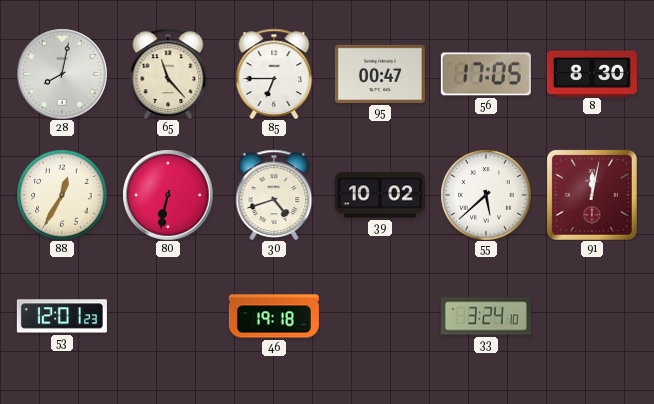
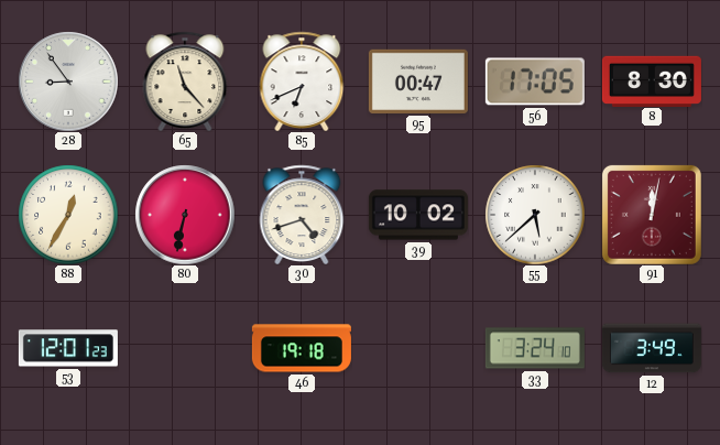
28: 8:02 -> 8:54
85: 6:45 -> 6:41
12: none -> 3:49
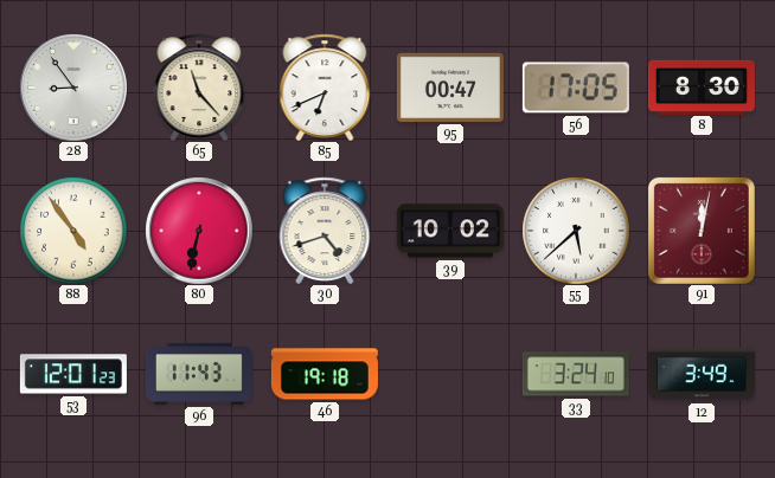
88: 12:35 -> 4:54
96: none -> 11:43
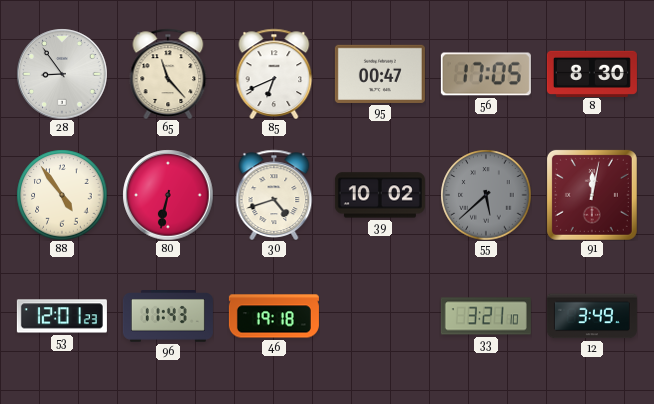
55 dial: white -> grey
33: 3:24 -> 3:21
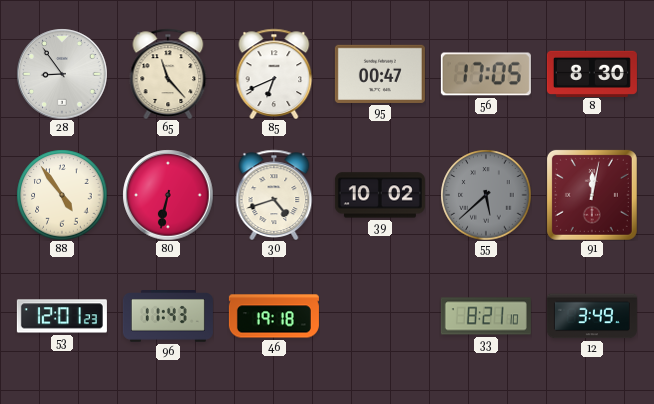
33: 3:21 -> 8:21
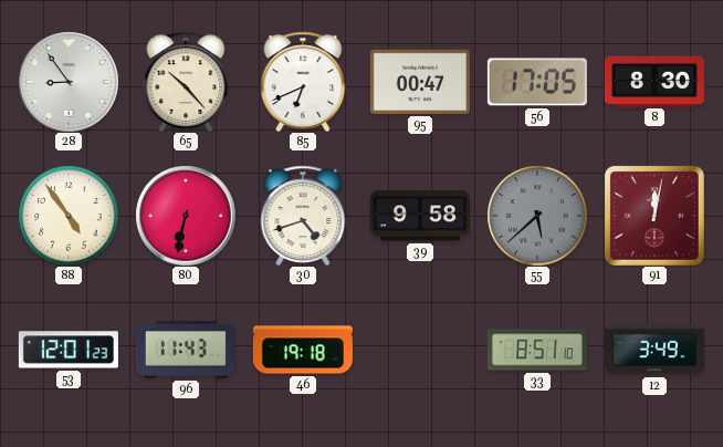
65: 11:23 -> 10:23
39: 10:02 -> 9:58
33: 8:21 -> 8:51
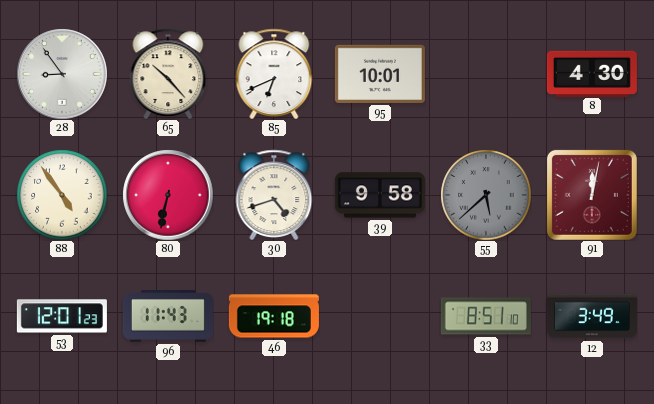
95: 00:47 -> 10:01
56: 17:05 -> none
8: 8:30 -> 4:30
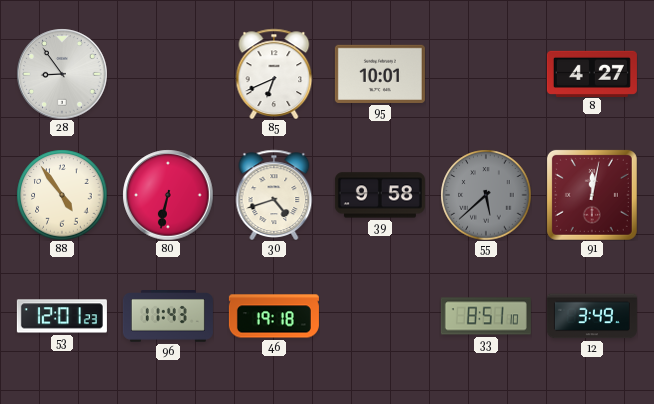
65: 10:23 -> none
8: 4:30 -> 4:27
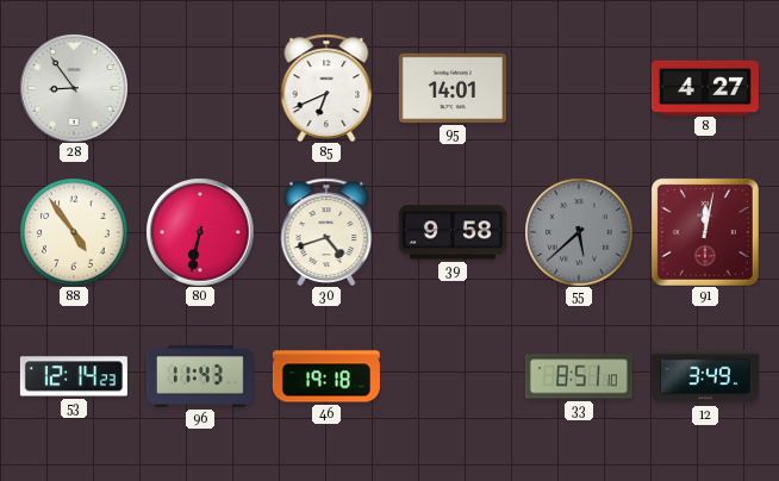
95: 10:01 -> 14:01
53: 12:01 -> 12:14
